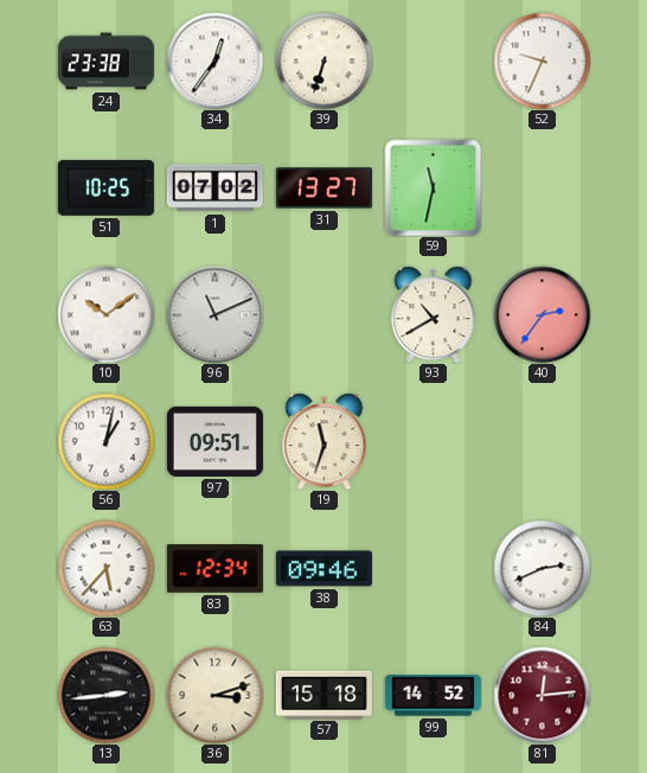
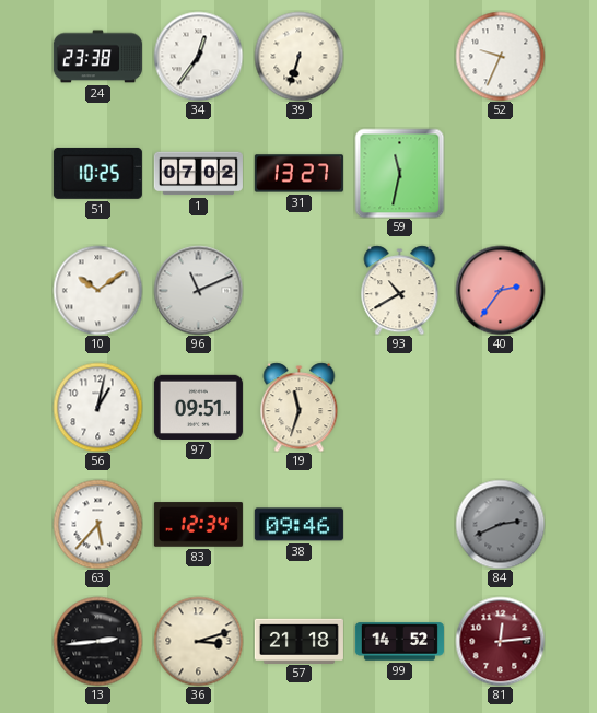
84 dial: white -> grey
57: 15:18 -> 21:18
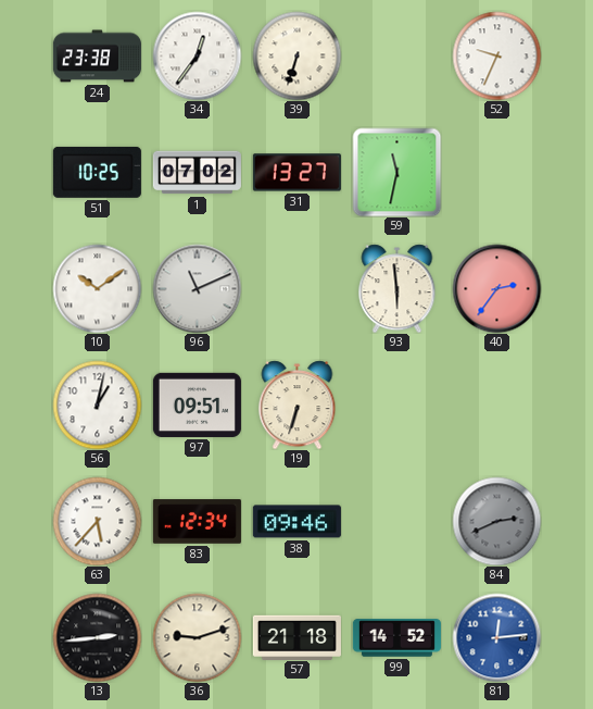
93: 10:40 -> 5:59
19: 11:33 -> 6:33
36: 3:12 -> 9:12
81 dial: burgundy -> blue
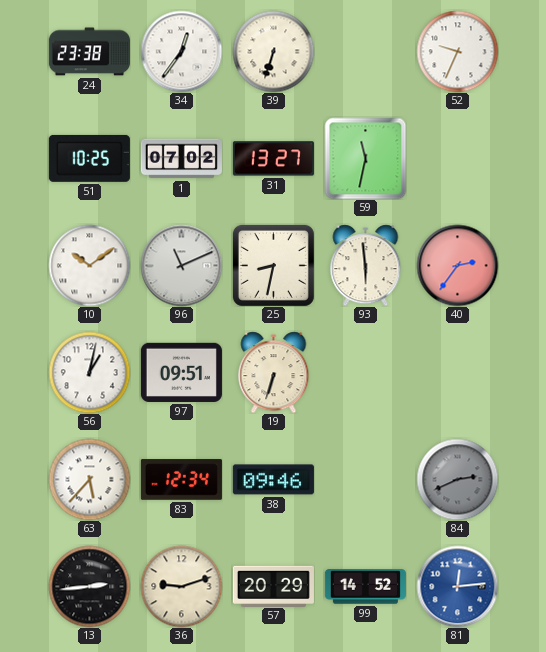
25: none -> 8:32
57: 21:18 -> 20:29
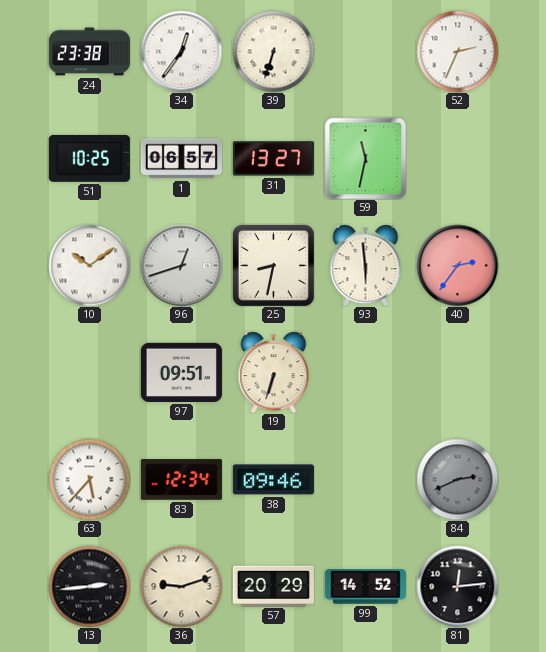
52: 9:34 -> 2:34
1: 07:02 -> 06:57
96: 11:11 -> 12:42
56: 1:02 -> none
81 dial: blue -> black
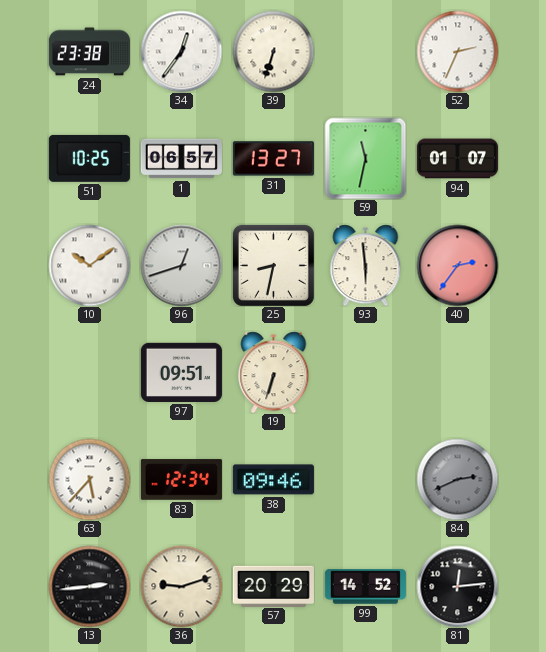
94: none -> 01:07
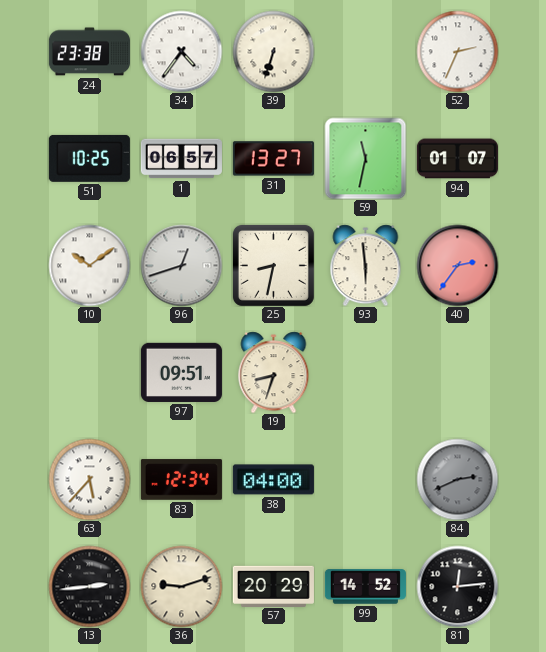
34: 12:36 -> 4:36
19: 6:33 -> 8:33
38: 09:46 -> 04:00
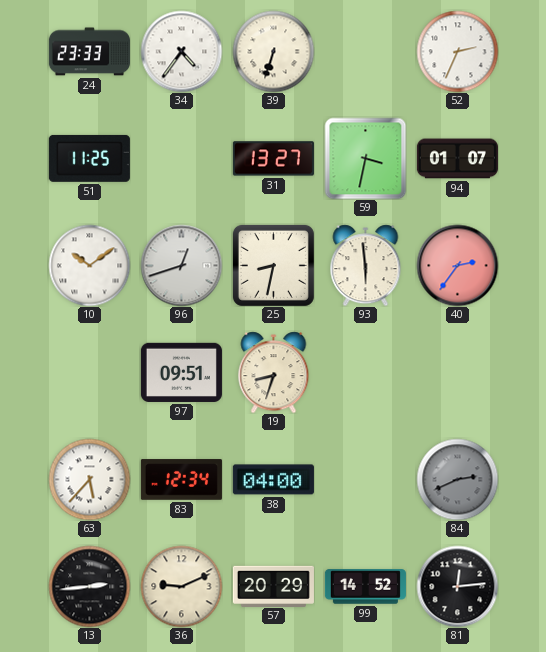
24: 23:38 -> 23:33
51: 10:25 -> 11:25
1: 06:57 -> none
59: 11:32 -> 3:32
36: 9:12 -> 9:11
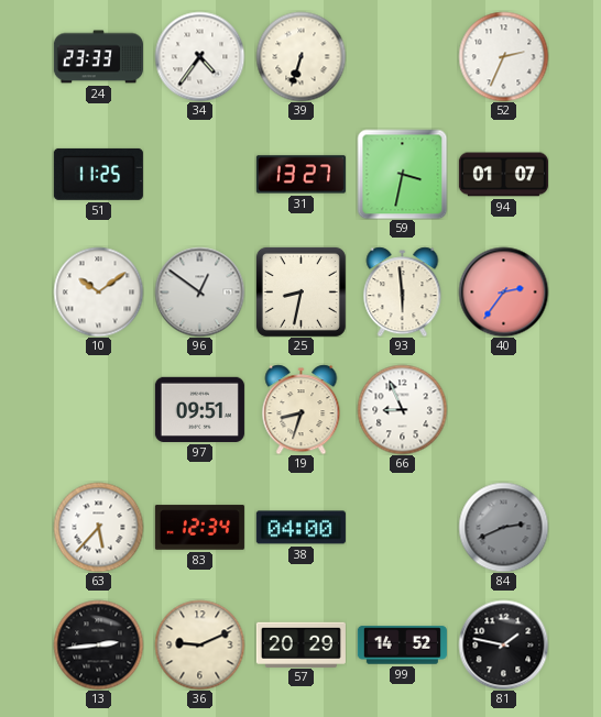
96: 12:42 -> 12:51
66: none -> 8:56
81: 12:14 -> 1:47
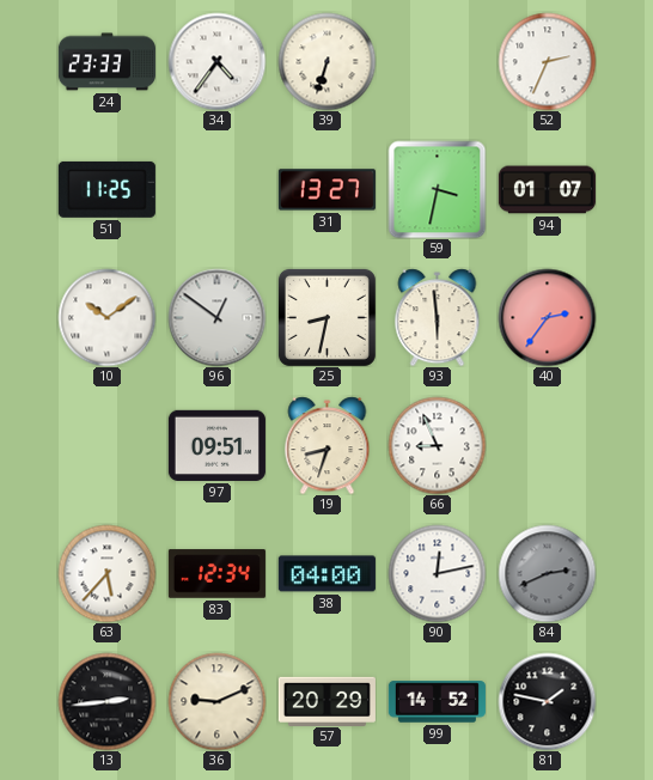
90: none -> 12:13
